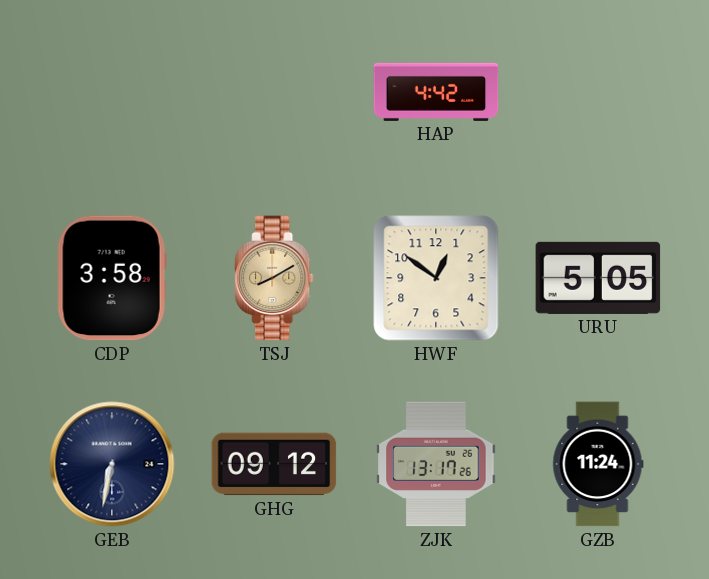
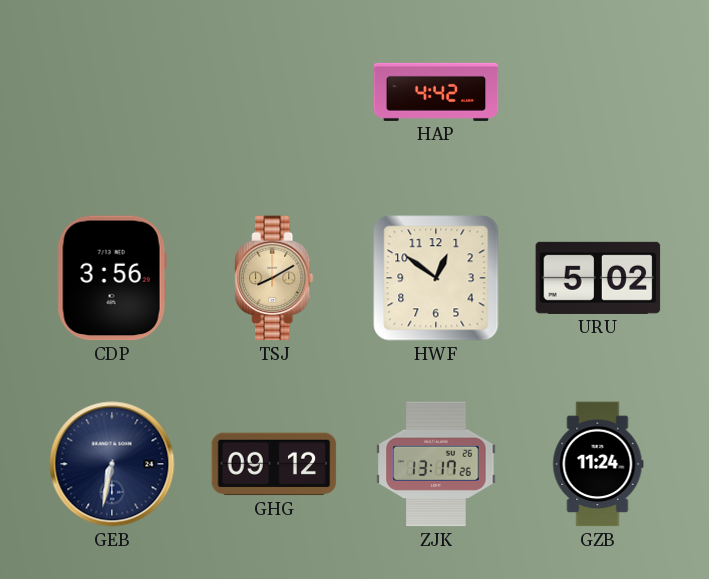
CDP: 3:58 -> 3:56
URU: 5:05 -> 5:02
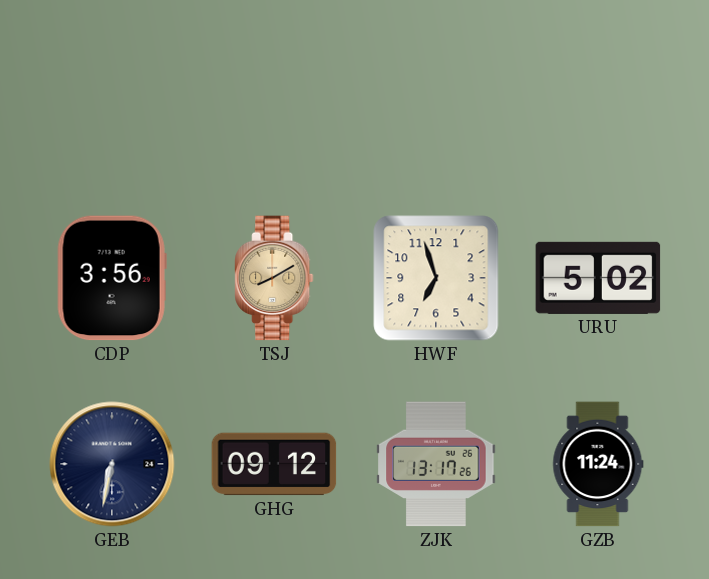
HAP: 4:42 -> none
HWF: 12:51 -> 6:57
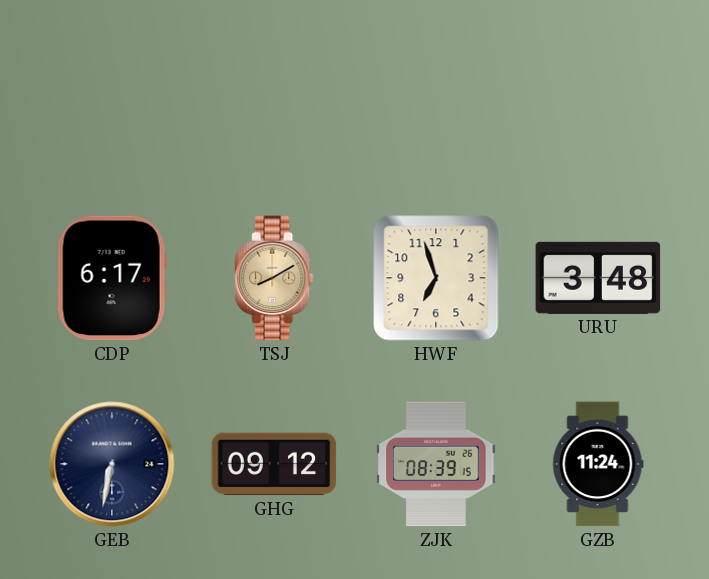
CDP: 3:56 -> 6:17
URU: 5:02 -> 3:48
ZJK: 13:17 -> 08:39
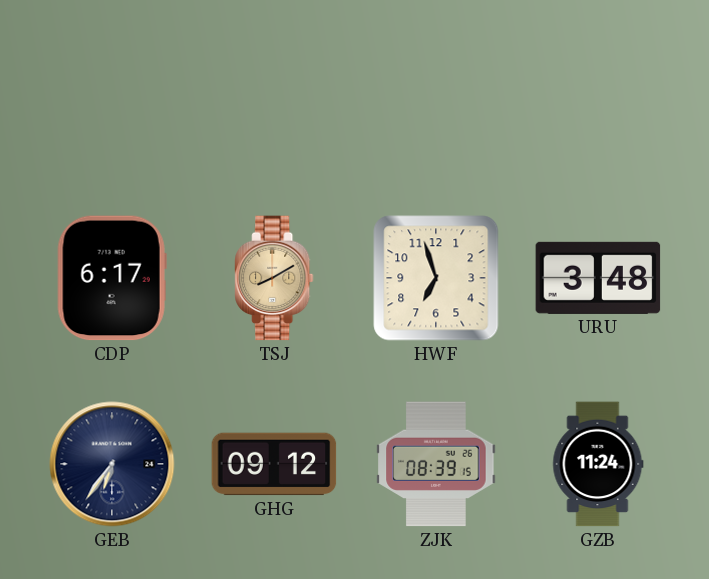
GEB: 6:32 -> 6:36
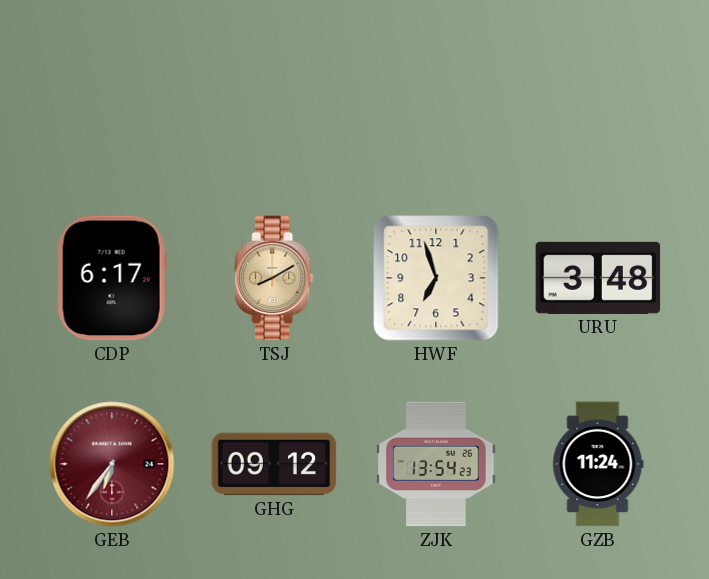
GEB dial: navy -> burgundy
ZJK: 08:39 -> 13:54
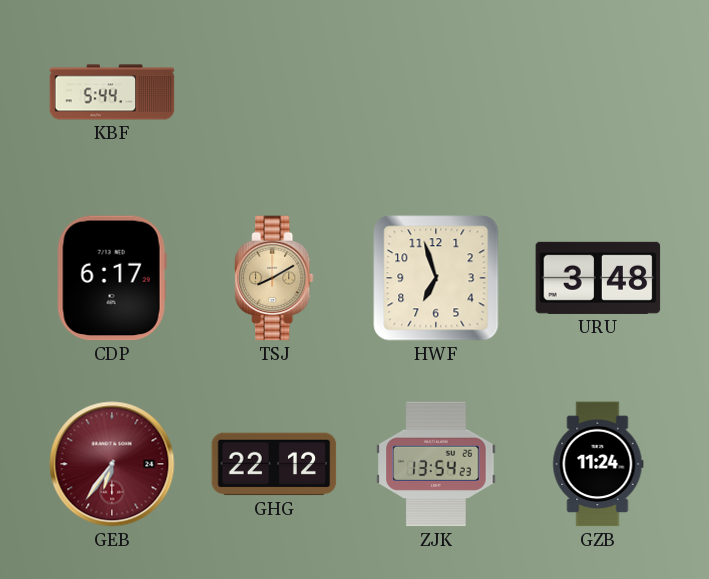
KBF: none -> 5:44
GHG: 09:12 -> 22:12
